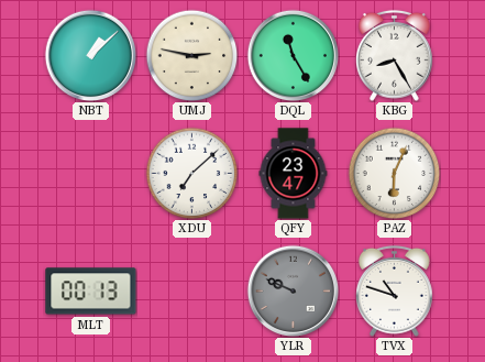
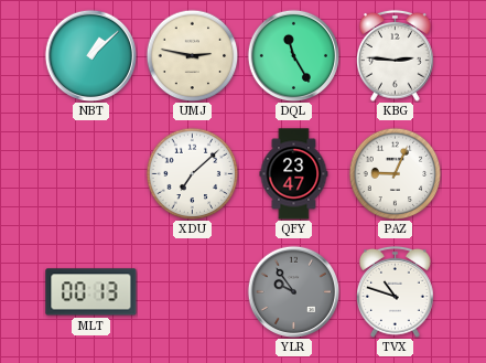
KBG: 8:25 -> 2:46
PAZ: 6:04 -> 9:04
YLR: 9:49 -> 9:54
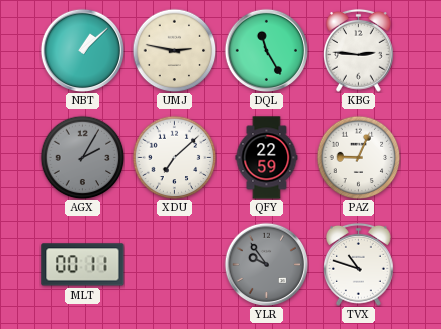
AGX: none -> 2:05
QFY: 23:47 -> 22:59
MLT: 00:13 -> 00:11
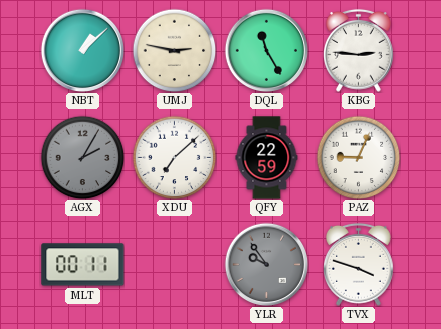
TVX: 10:48 -> 3:48
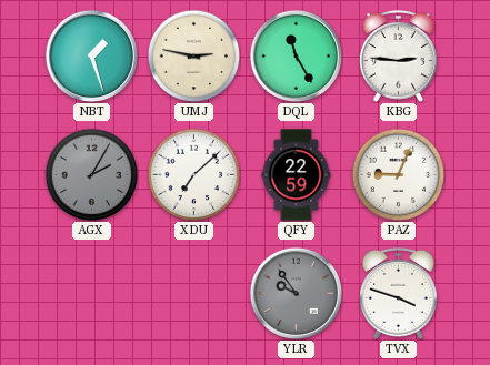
NBT: 1:08 -> 1:27
MLT: 00:11 -> none
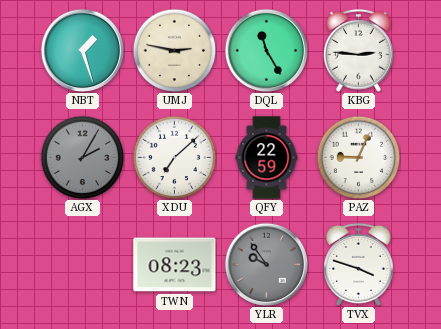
TWN: none -> 08:23
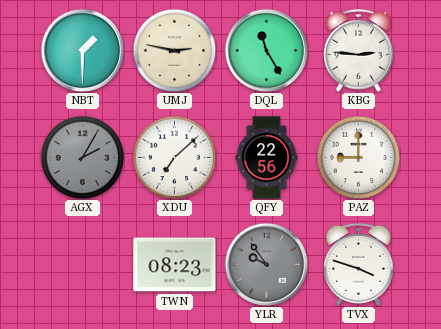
NBT: 1:27 -> 1:30
QFY: 22:59 -> 22:56
PAZ: 9:04 -> 9:00
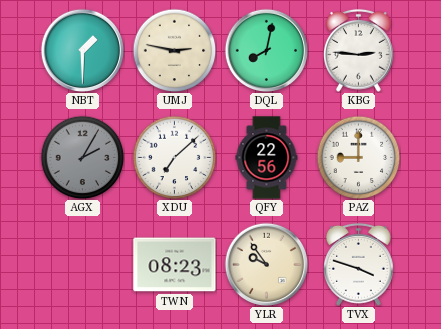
DQL: 11:25 -> 8:02
YLR dial: grey -> cream
